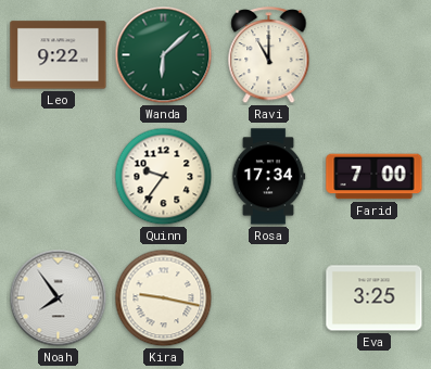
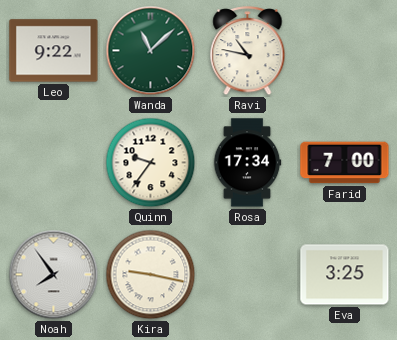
Wanda: 6:08 -> 11:08
Ravi: 11:00 -> 10:47
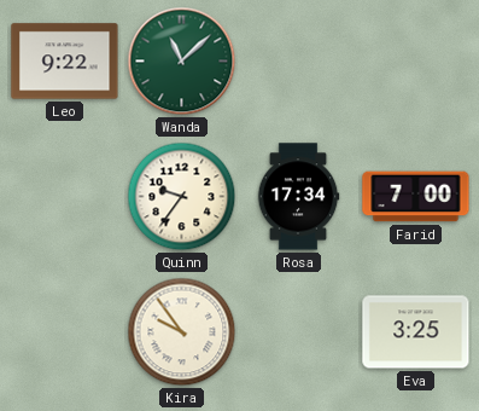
Ravi: 10:47 -> none
Noah: 7:54 -> none
Kira: 9:17 -> 9:54
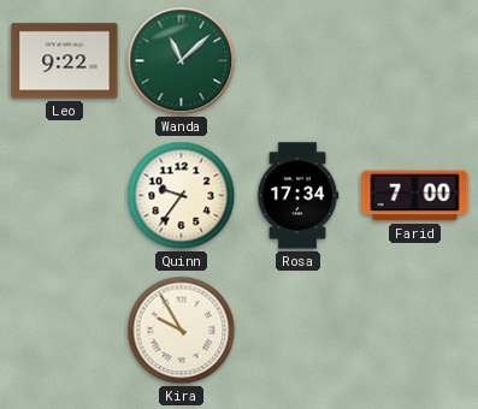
Kira: 9:54 -> 9:55
Eva: 3:25 -> none
